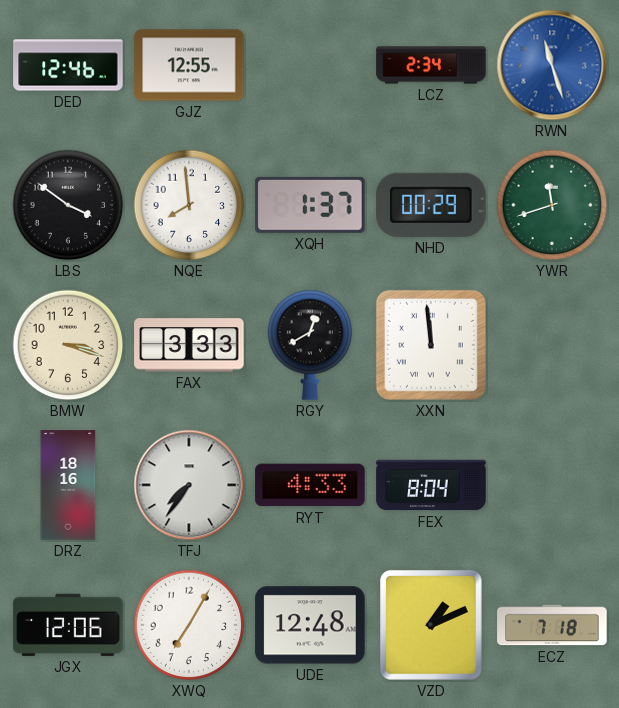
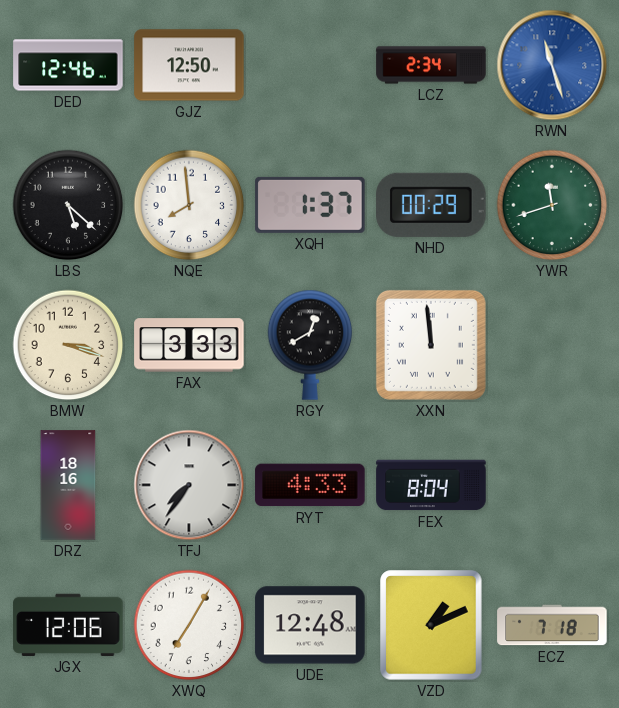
GJZ: 12:55 -> 12:50
LBS: 3:51 -> 5:22
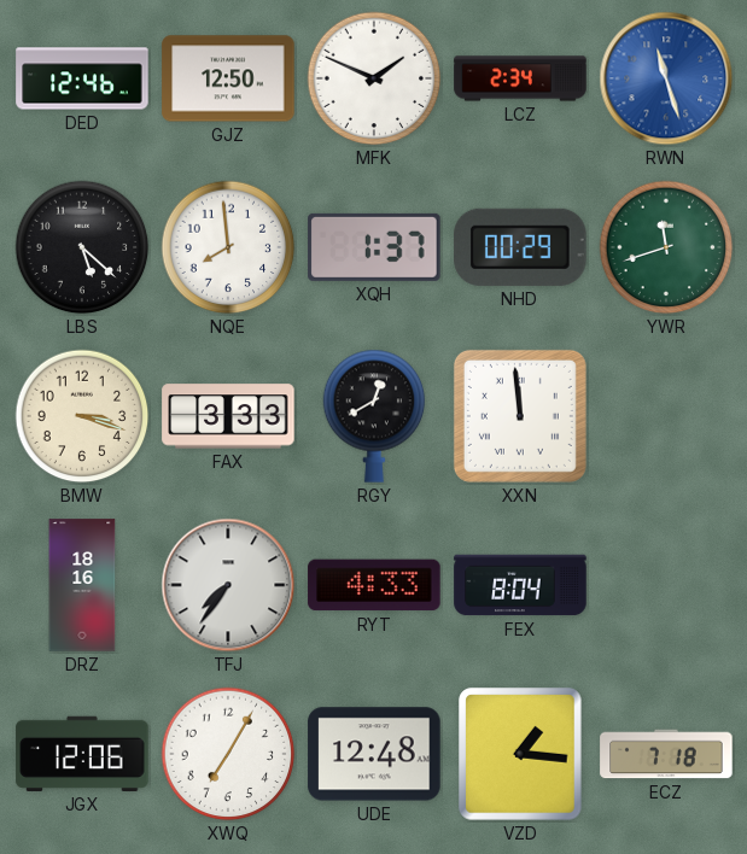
MFK: none -> 1:49
VZD: 1:11 -> 1:16
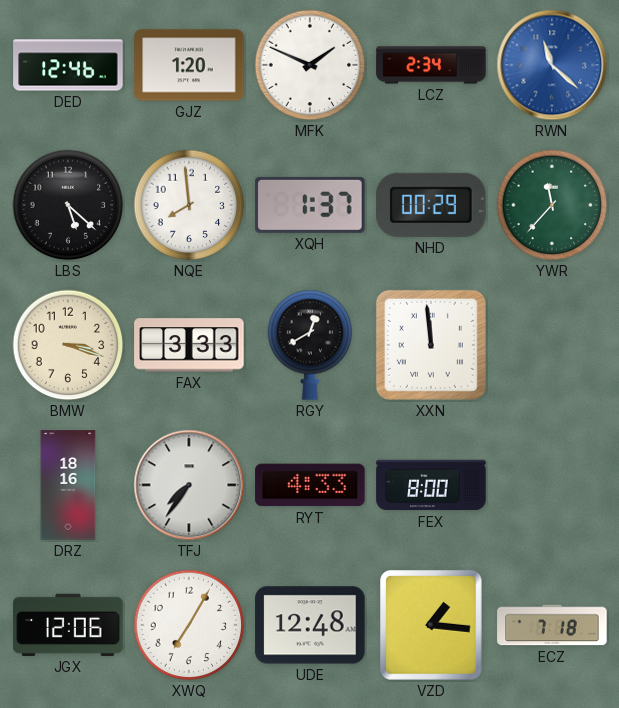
GJZ: 12:50 -> 1:20
RWN: 11:27 -> 11:22
YWR: 11:42 -> 11:37
FEX: 8:04 -> 8:00
